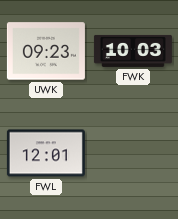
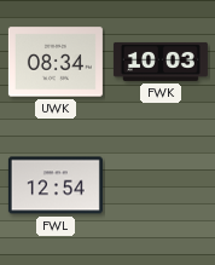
UWK: 09:23 -> 08:34
FWL: 12:01 -> 12:54
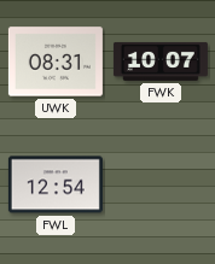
UWK: 08:34 -> 08:31
FWK: 10:03 -> 10:07
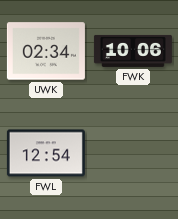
UWK: 08:31 -> 02:34
FWK: 10:07 -> 10:06
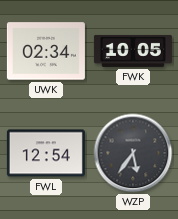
FWK: 10:06 -> 10:05
WZP: none -> 5:36
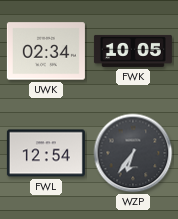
WZP: 5:36 -> 6:36
